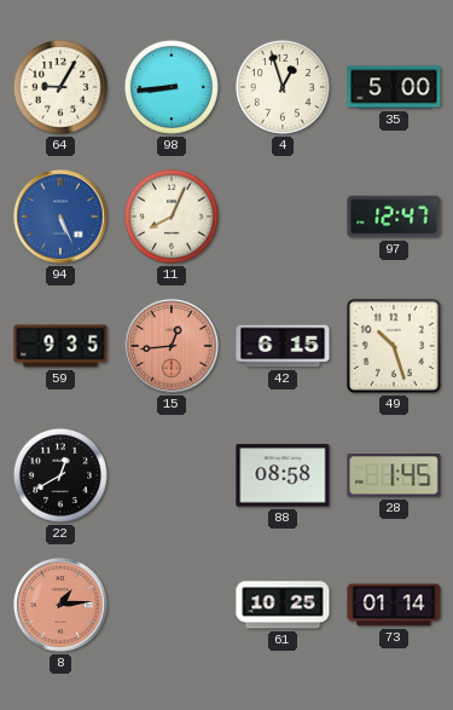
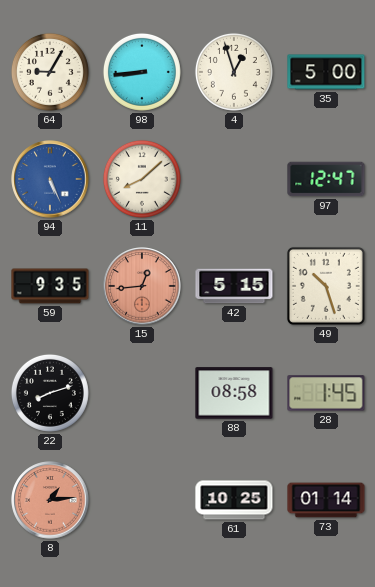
11: 8:04 -> 8:08
42: 6:15 -> 5:15
22: 12:40 -> 8:12
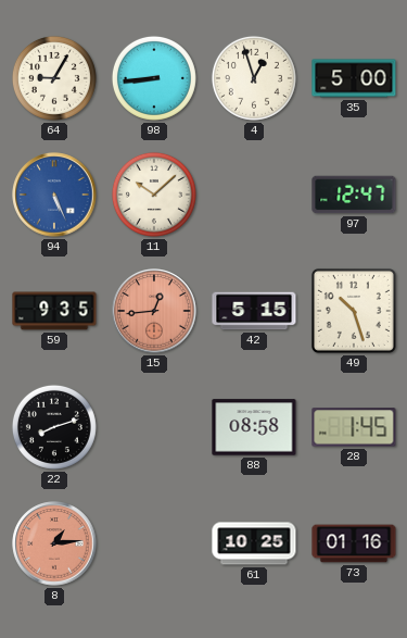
11: 8:08 -> 10:08
73: 01:14 -> 01:16
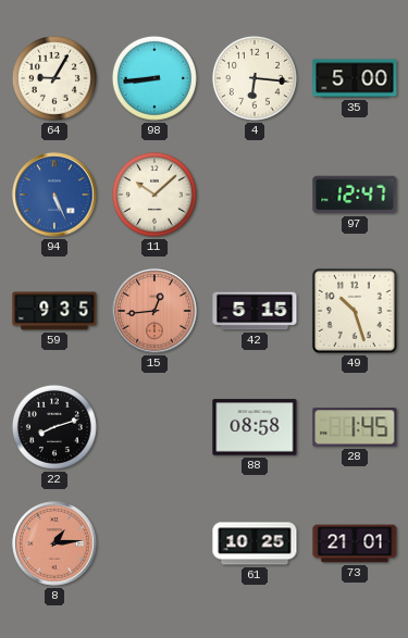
4: 12:57 -> 6:16
73: 01:16 -> 21:01
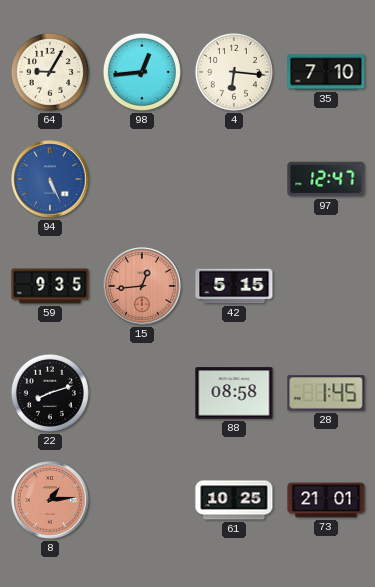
98: 8:44 -> 12:44
35: 5:00 -> 7:10
11: 10:08 -> none
49: 10:27 -> none
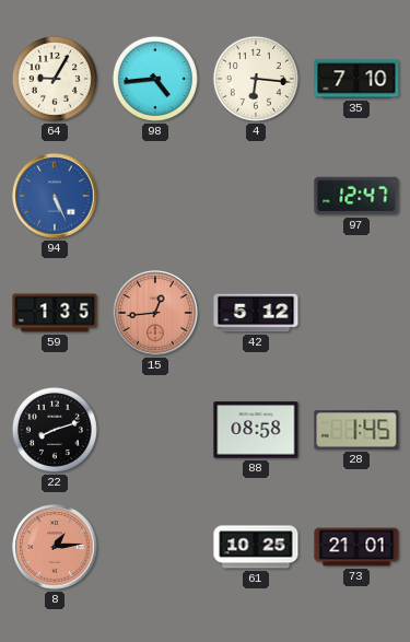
98: 12:44 -> 4:44
59: 9:35 -> 1:35
42: 5:15 -> 5:12
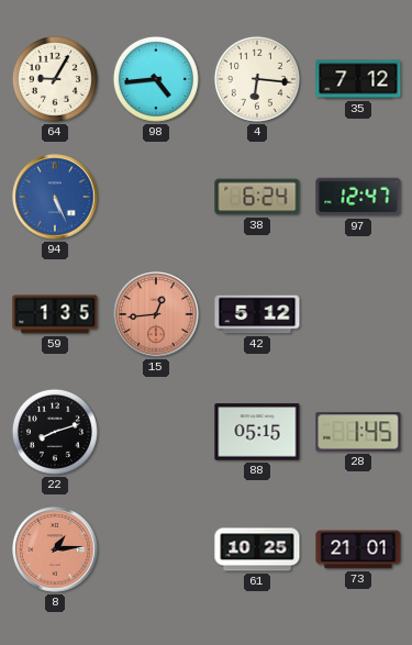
35: 7:10 -> 7:12
38: none -> 6:24
88: 08:58 -> 05:15
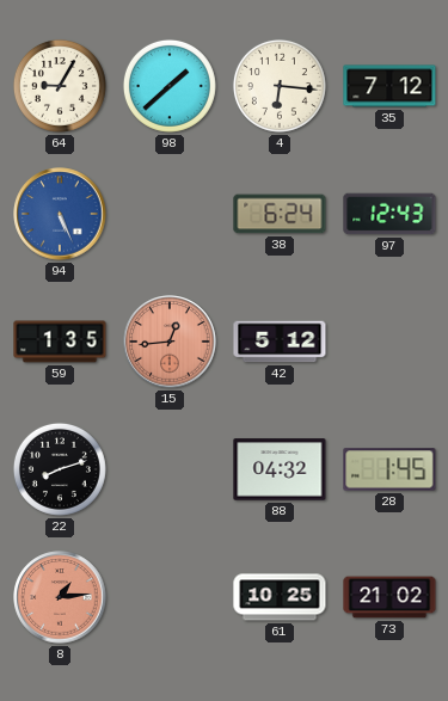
98: 4:44 -> 1:38
97: 12:47 -> 12:43
88: 05:15 -> 04:32
73: 21:01 -> 21:02
